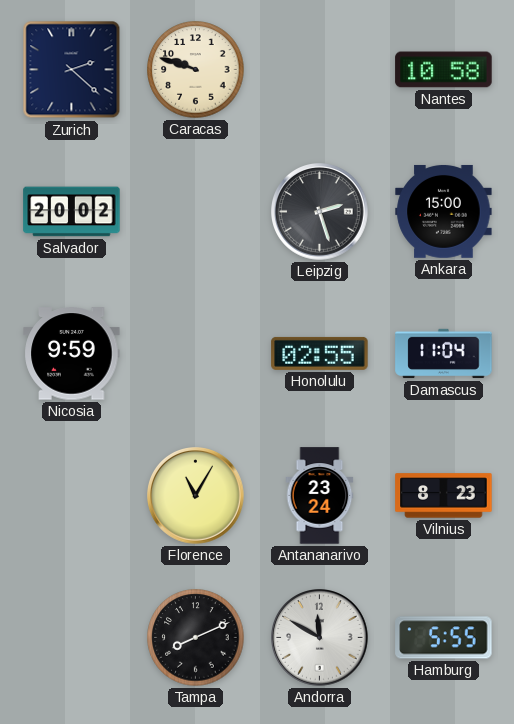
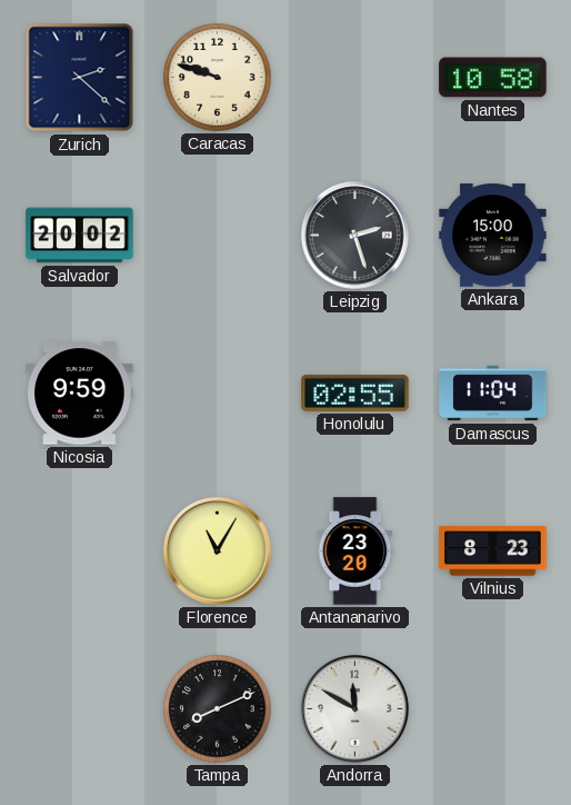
Antananarivo: 23:24 -> 23:20
Hamburg: 5:55 -> none
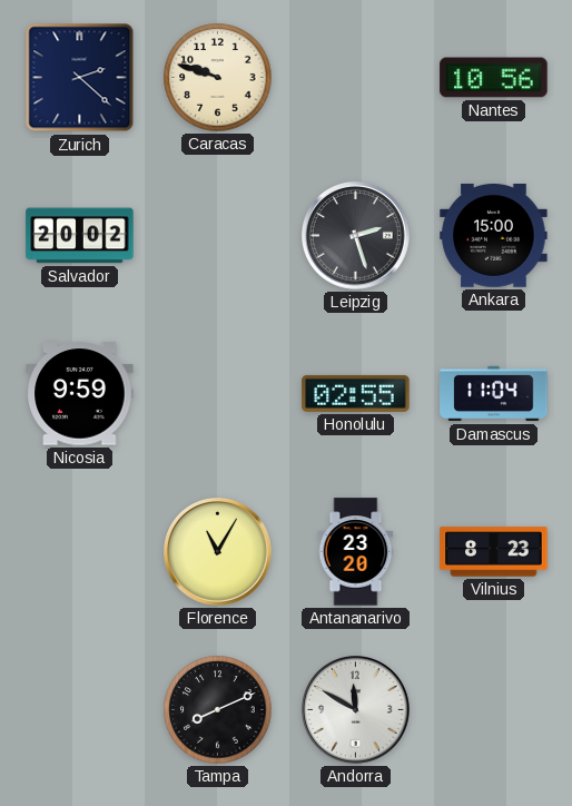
Nantes: 10:58 -> 10:56
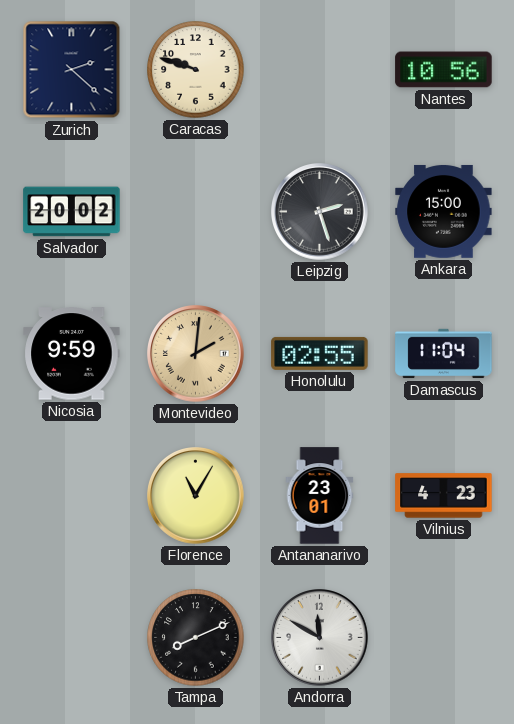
Montevideo: none -> 2:01
Antananarivo: 23:20 -> 23:01
Vilnius: 8:23 -> 4:23
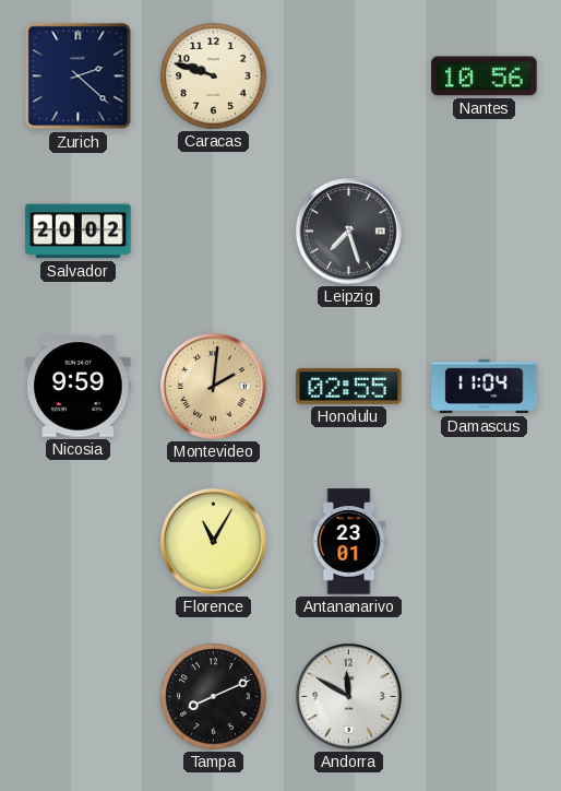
Leipzig: 2:27 -> 7:27
Ankara: 15:00 -> none
Vilnius: 4:23 -> none
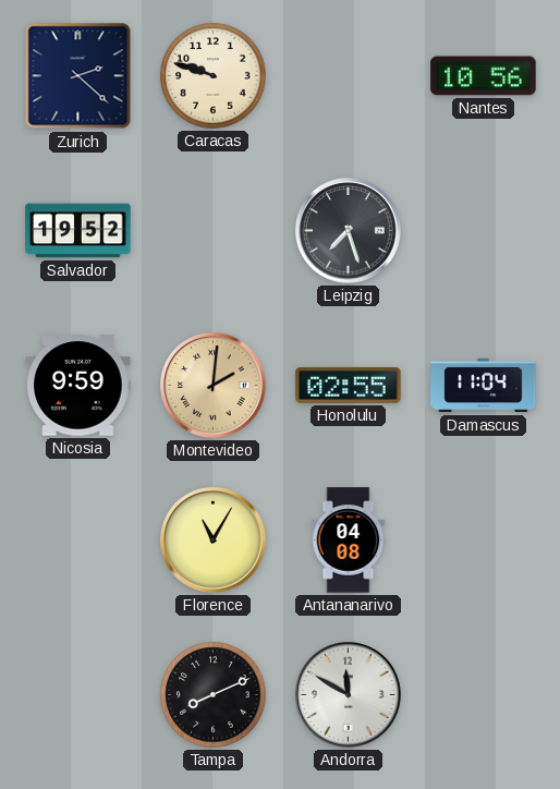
Salvador: 20:02 -> 19:52
Antananarivo: 23:01 -> 04:08
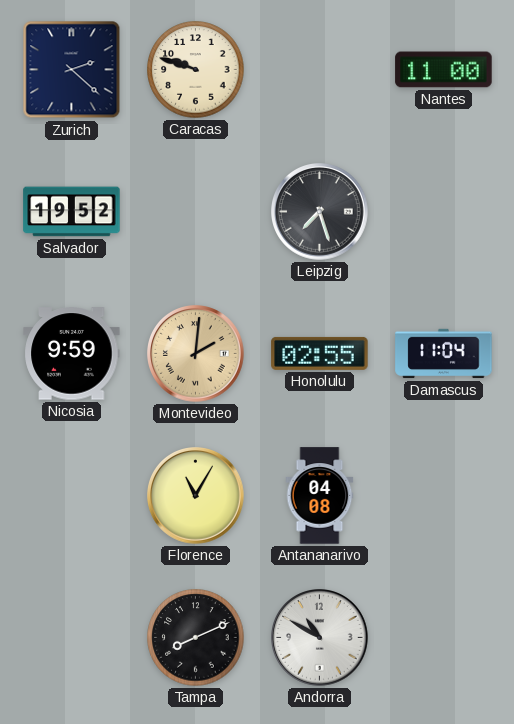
Nantes: 10:56 -> 11:00
Andorra: 11:50 -> 10:50
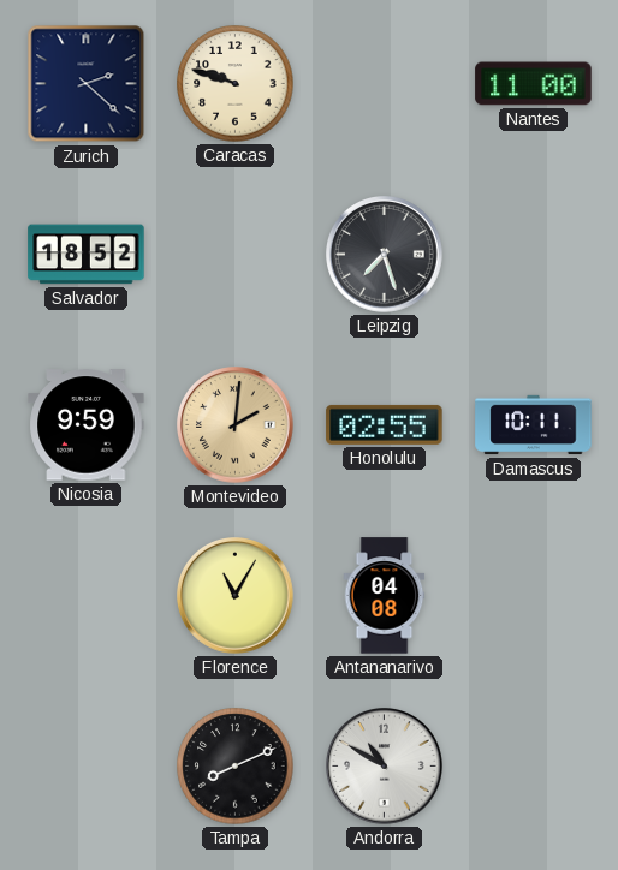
Salvador: 19:52 -> 18:52
Damascus: 11:04 -> 10:11
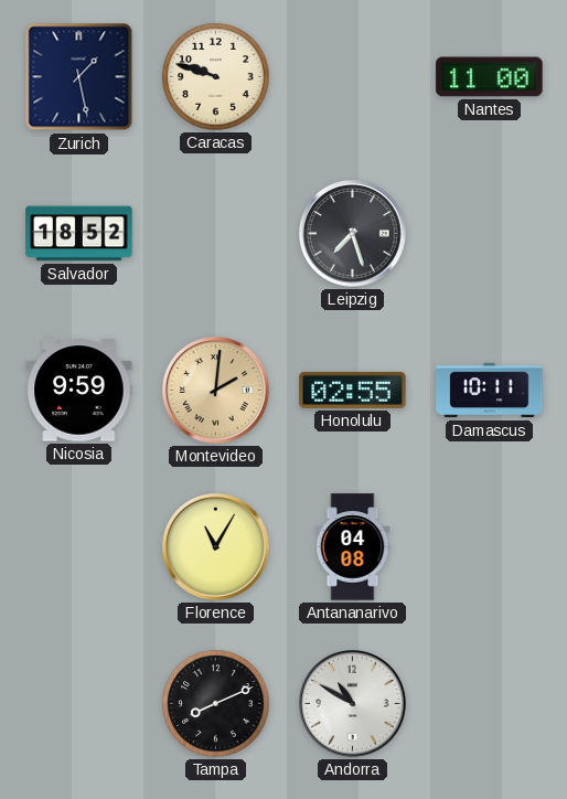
Zurich: 2:22 -> 1:28
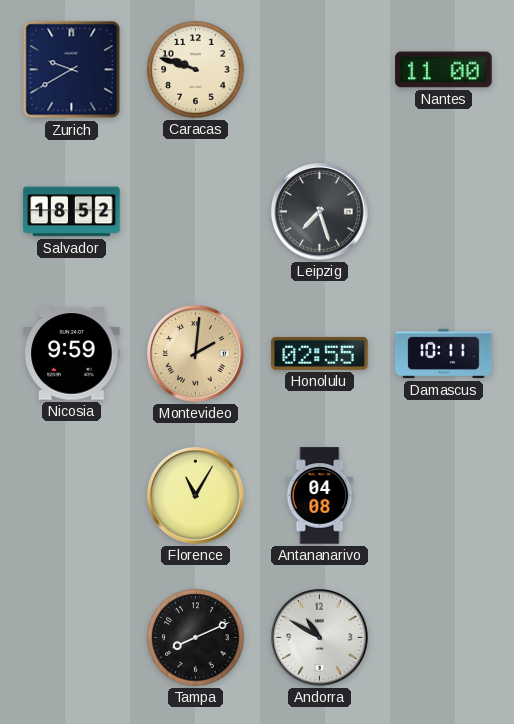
Zurich: 1:28 -> 9:40
